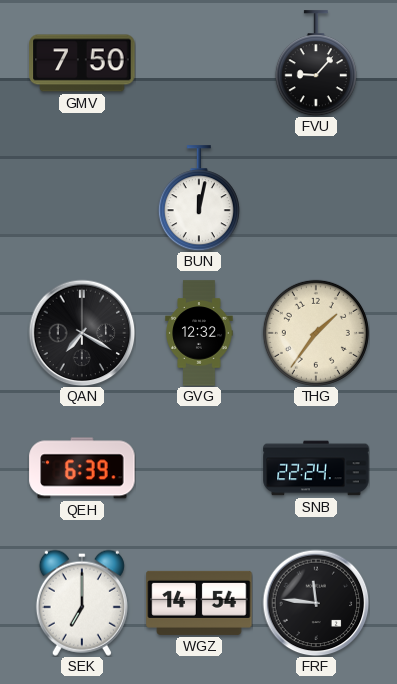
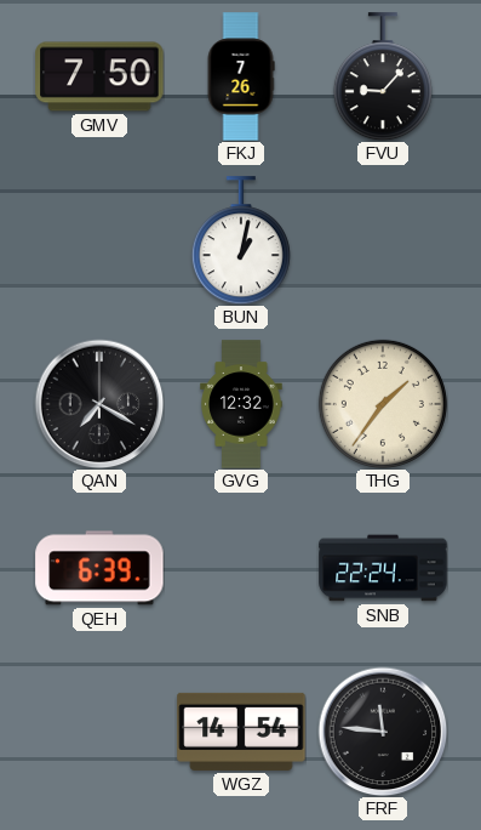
FKJ: none -> 7:26
BUN: 12:02 -> 1:02
SEK: 7:00 -> none
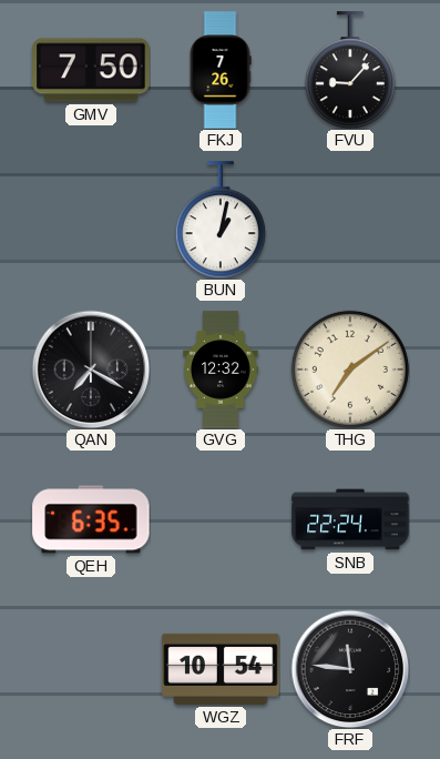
THG: 1:36 -> 7:09
QEH: 6:39 -> 6:35
WGZ: 14:54 -> 10:54
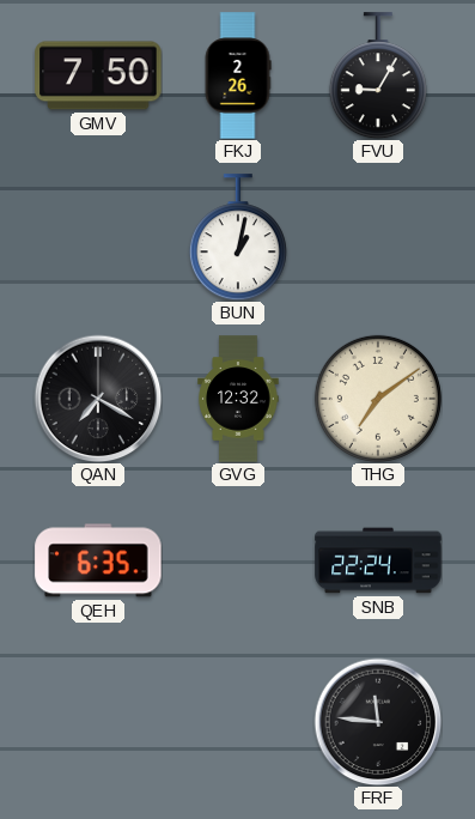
FKJ: 7:26 -> 2:26
FVU: 9:07 -> 9:05
WGZ: 10:54 -> none
